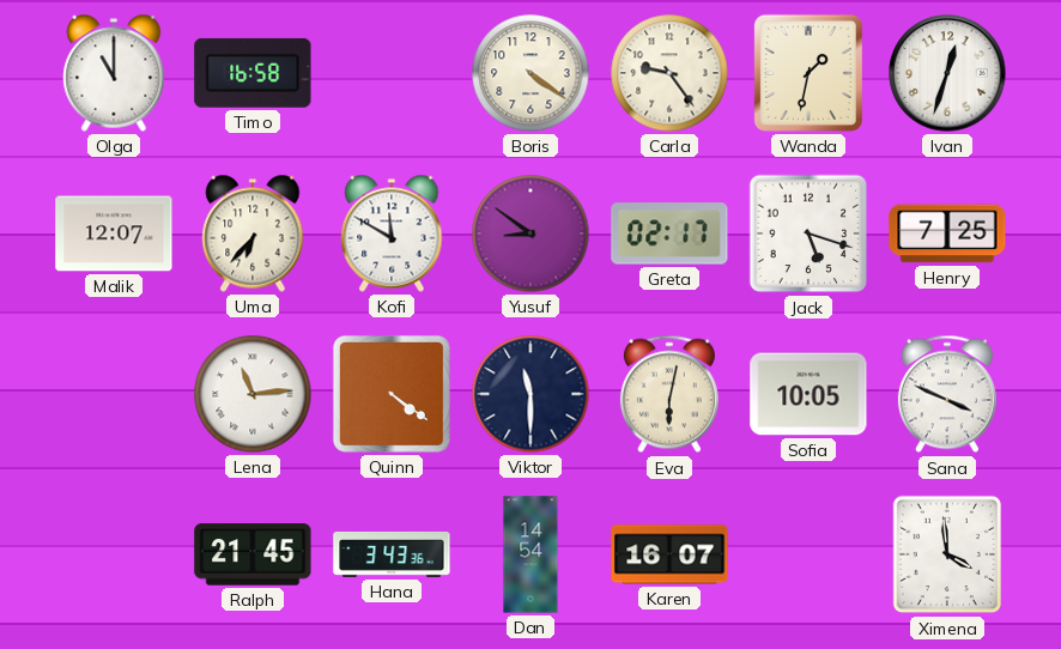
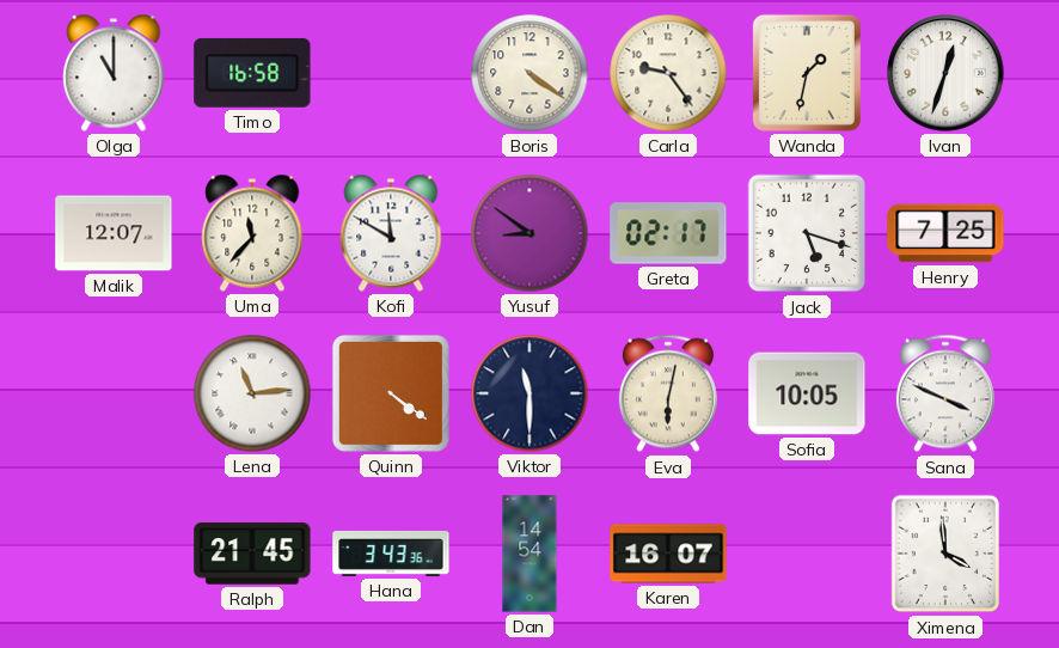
Uma: 6:37 -> 11:37
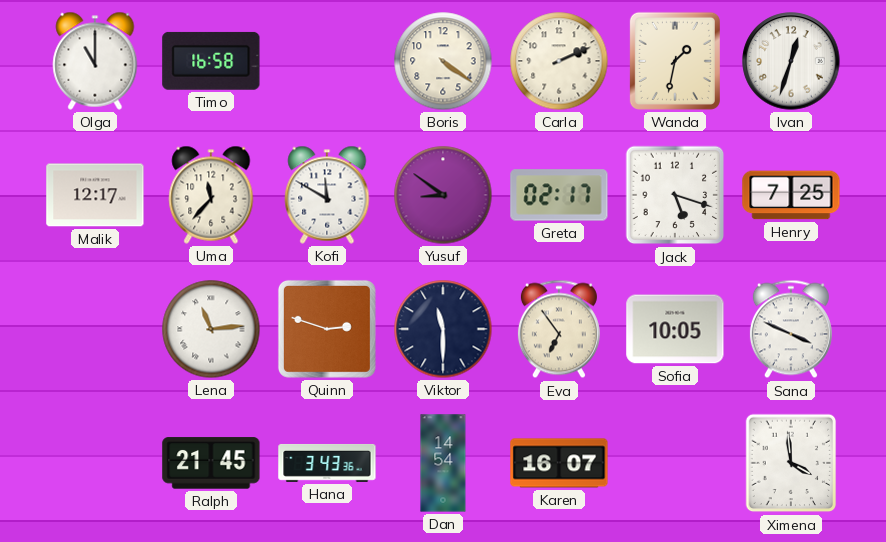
Carla: 9:24 -> 2:11
Malik: 12:07 -> 12:17
Quinn: 4:21 -> 2:48
Eva: 6:02 -> 6:54
